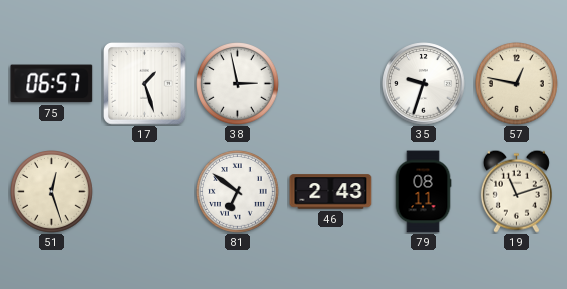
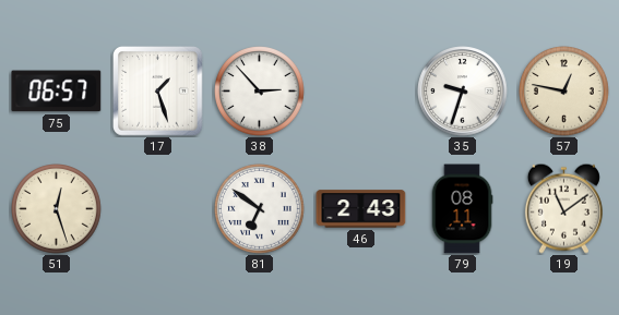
38: 2:58 -> 2:53
19: 11:12 -> 11:09
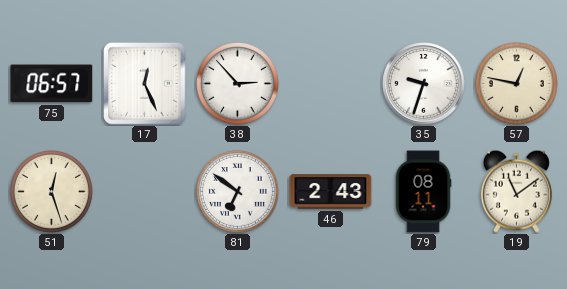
17: 1:27 -> 12:26
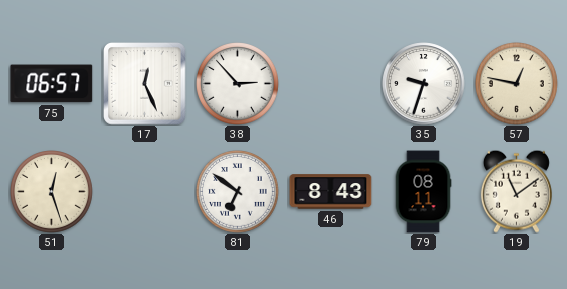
46: 2:43 -> 8:43
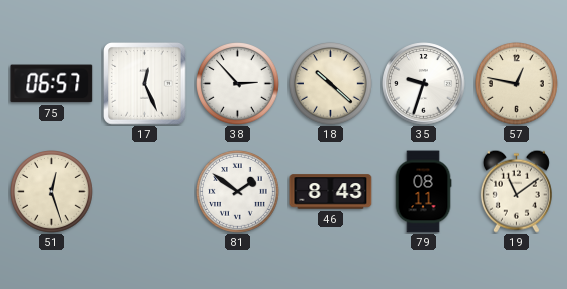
18: none -> 10:22
81: 6:51 -> 1:51
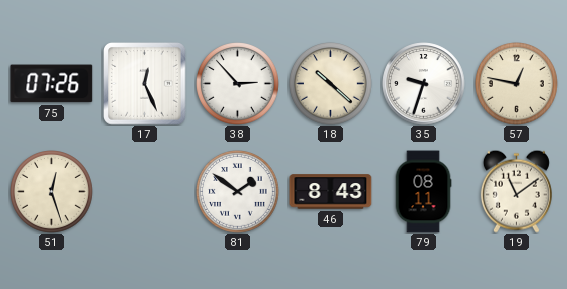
75: 06:57 -> 07:26
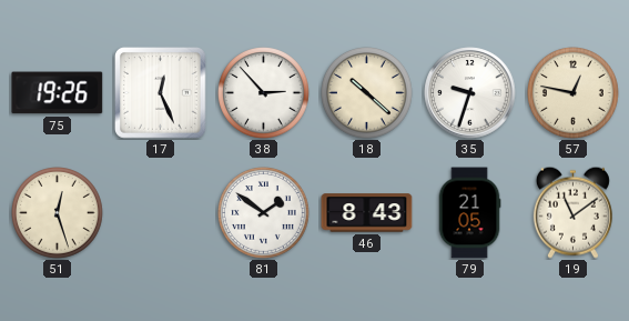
75: 07:26 -> 19:26
79: 08:11 -> 21:05
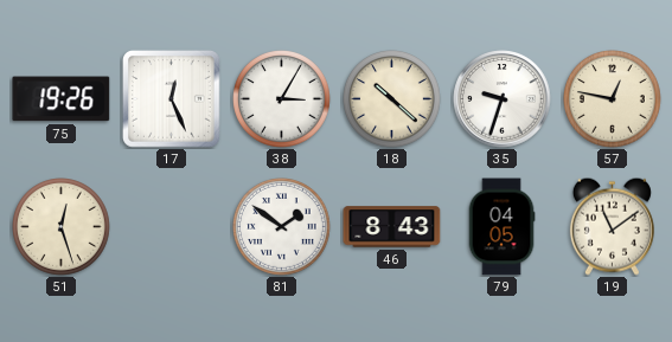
38: 2:53 -> 3:05
79: 21:05 -> 04:05
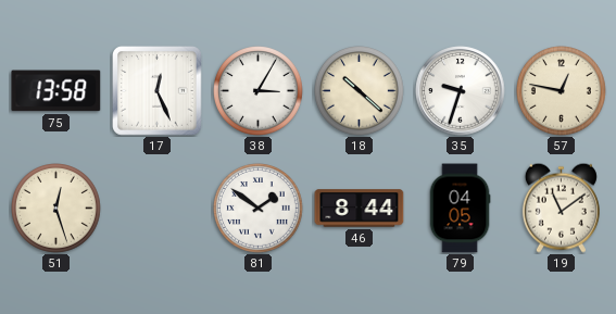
75: 19:26 -> 13:58
46: 8:43 -> 8:44
